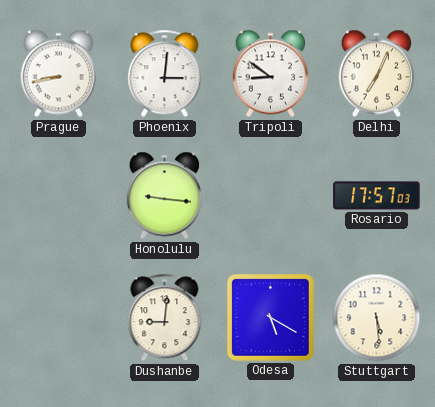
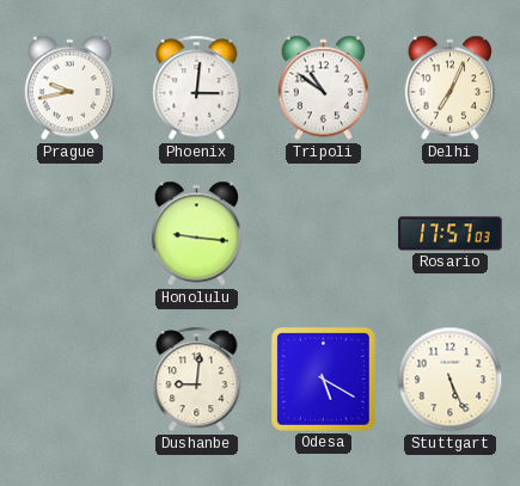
Prague: 8:43 -> 9:43
Tripoli: 8:51 -> 10:51
Stuttgart: 5:29 -> 5:26
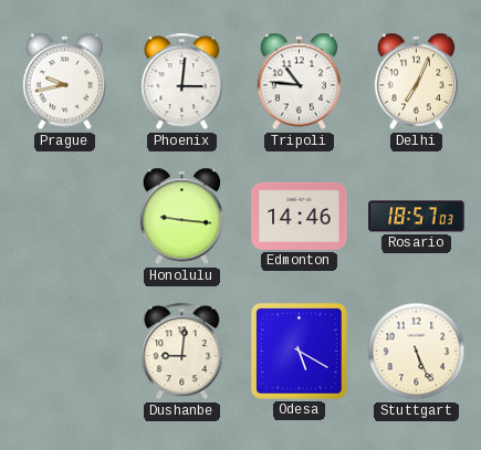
Tripoli: 10:51 -> 10:46
Edmonton: none -> 14:46
Rosario: 17:57 -> 18:57
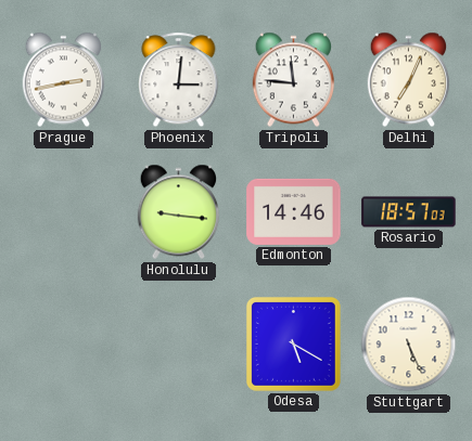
Prague: 9:43 -> 2:43
Tripoli: 10:46 -> 11:46
Dushanbe: 9:01 -> none
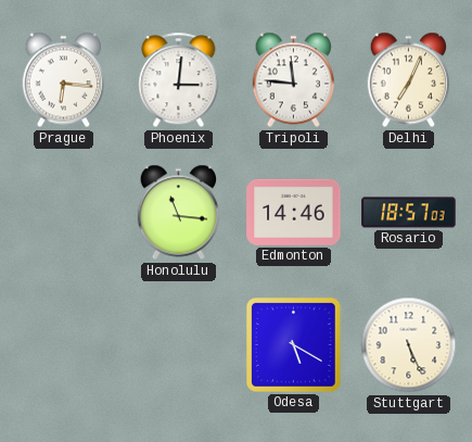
Prague: 2:43 -> 6:16
Honolulu: 9:16 -> 11:16
